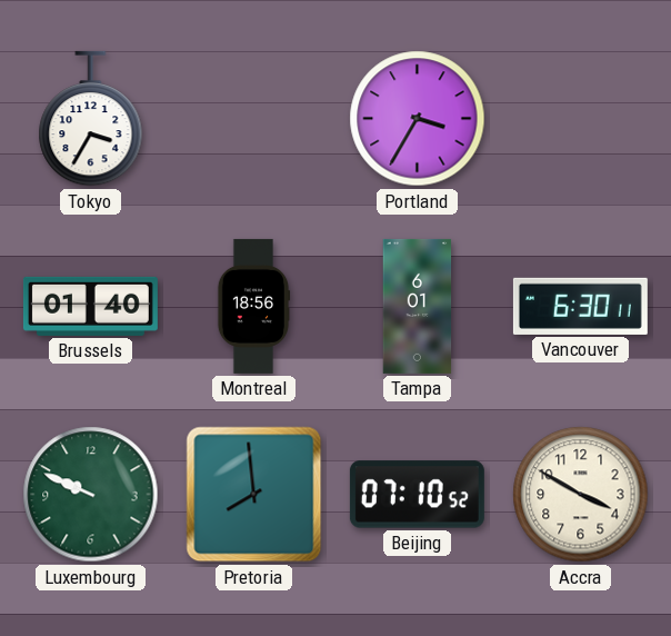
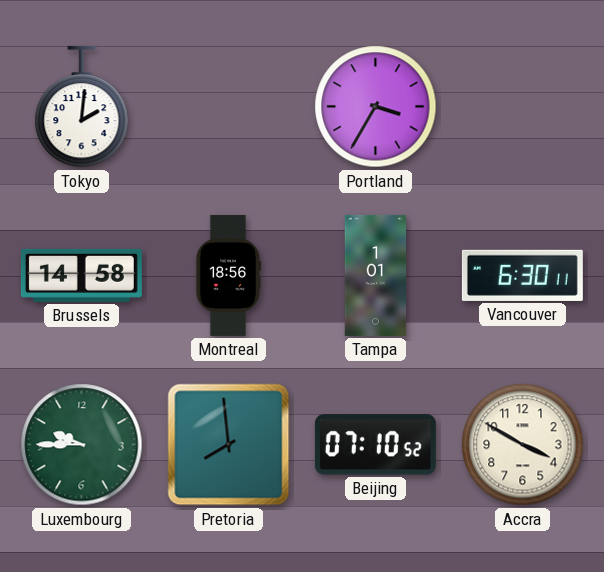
Tokyo: 3:35 -> 2:01
Brussels: 01:40 -> 14:58
Tampa: 6:01 -> 1:01
Luxembourg: 9:49 -> 9:45
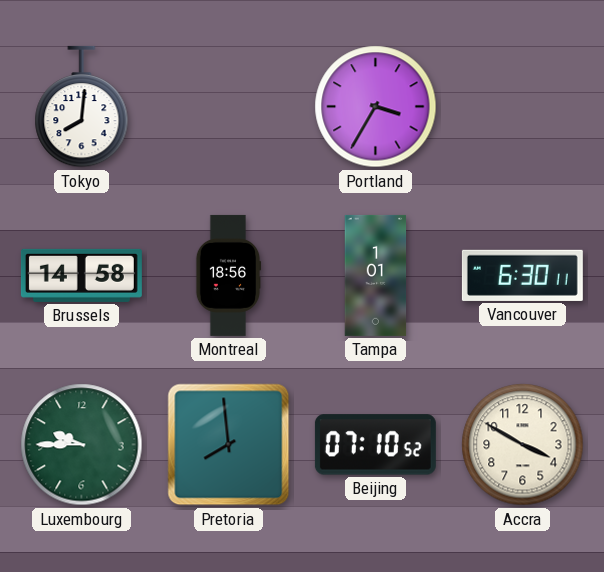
Tokyo: 2:01 -> 8:01
